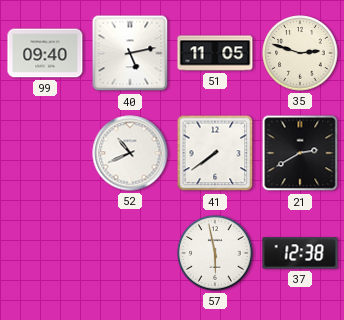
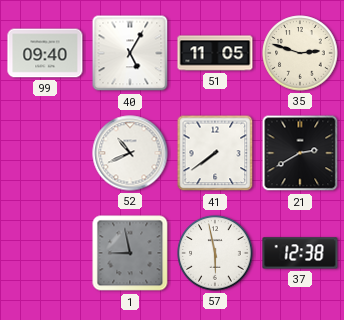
40: 5:13 -> 5:05
1: none -> 8:58
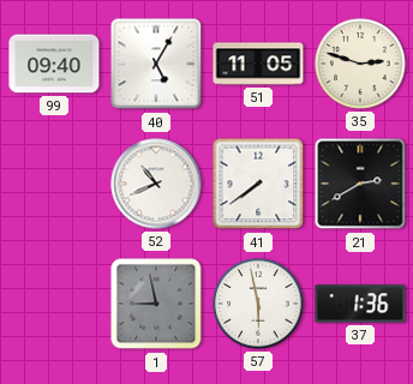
37: 12:38 -> 1:36
